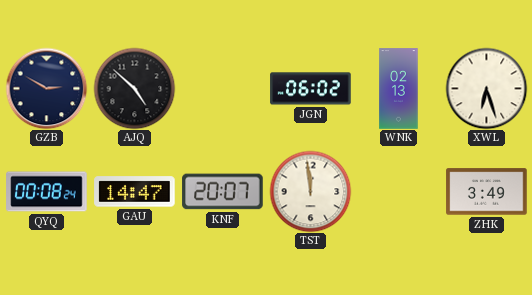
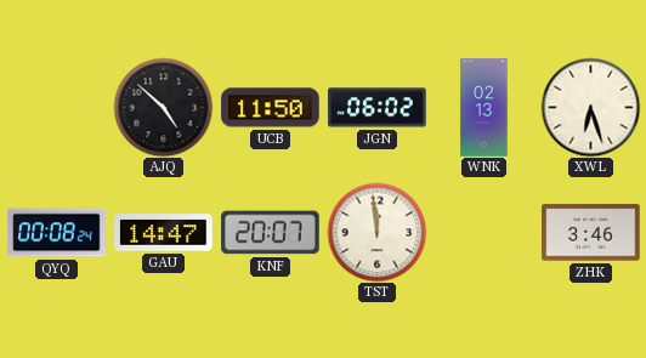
GZB: 2:50 -> none
UCB: none -> 11:50
ZHK: 3:49 -> 3:46
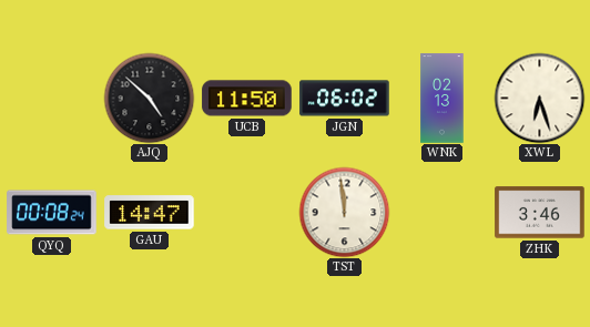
KNF: 20:07 -> none
